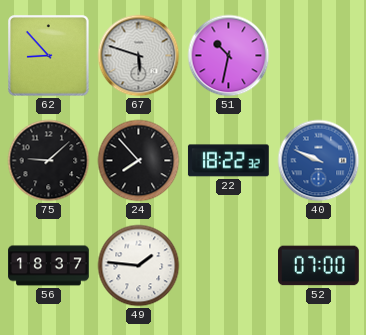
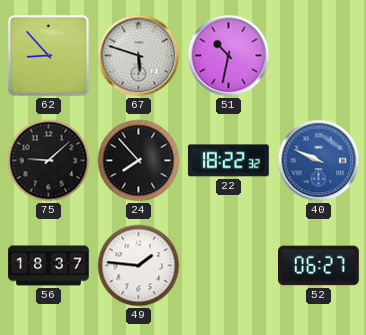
52: 07:00 -> 06:27
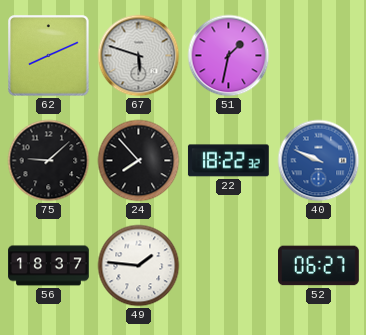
62: 8:53 -> 8:11
51: 10:32 -> 1:32
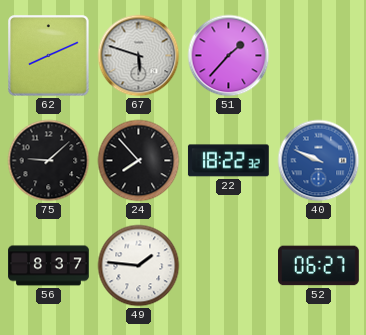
51: 1:32 -> 1:37
56: 18:37 -> 8:37
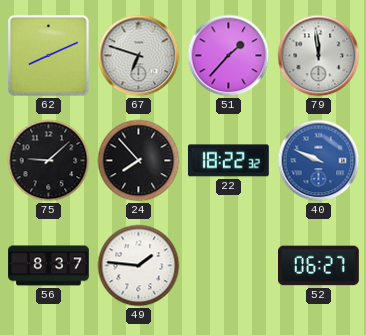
67: 5:48 -> 6:48
79: none -> 11:59
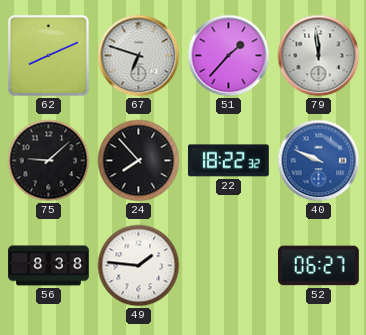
56: 8:37 -> 8:38
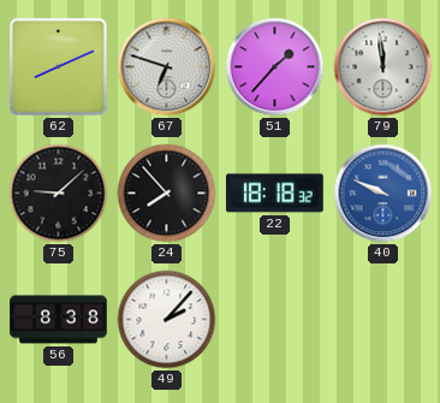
22: 18:22 -> 18:18
49: 1:46 -> 2:07
52: 06:27 -> none
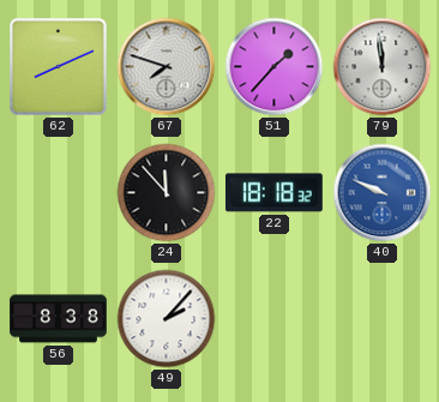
67: 6:48 -> 7:48
75: 9:08 -> none
24: 7:53 -> 11:53
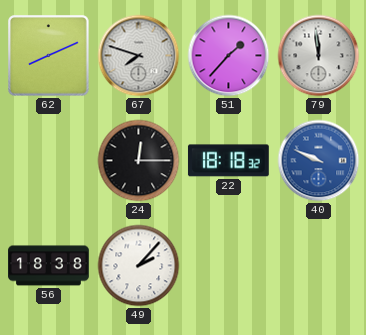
24: 11:53 -> 12:15
56: 8:38 -> 18:38
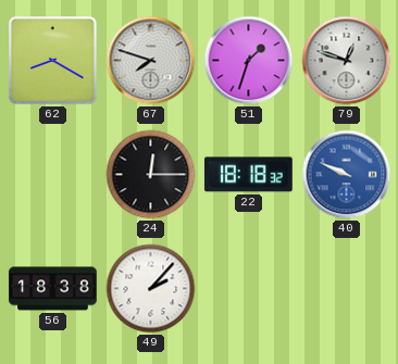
62: 8:11 -> 8:20
51: 1:37 -> 1:33
79: 11:59 -> 12:48
